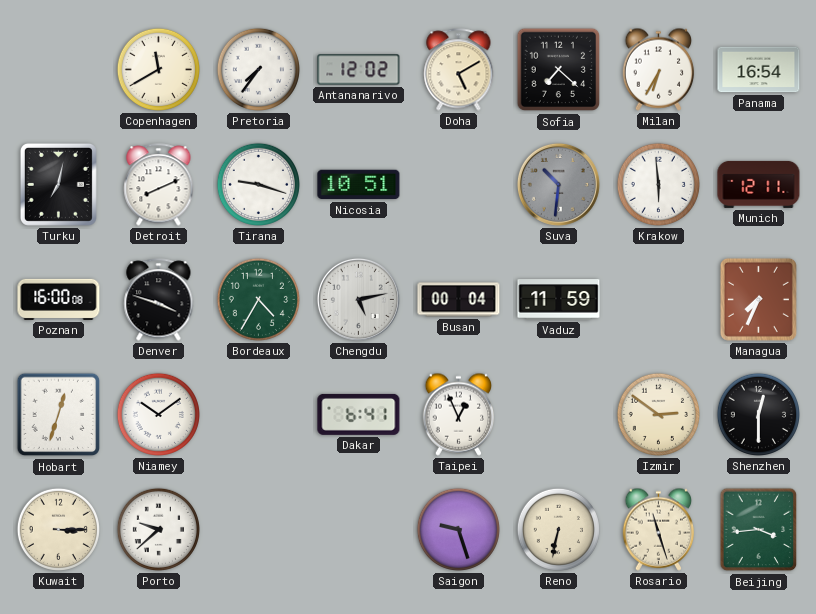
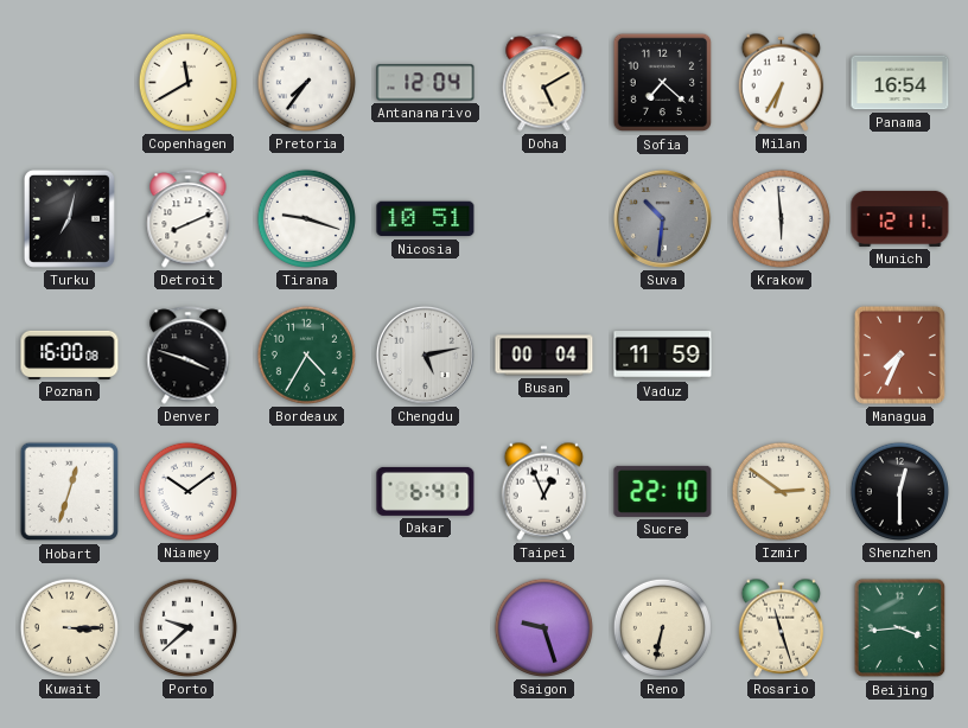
Antananarivo: 12:02 -> 12:04
Sucre: none -> 22:10
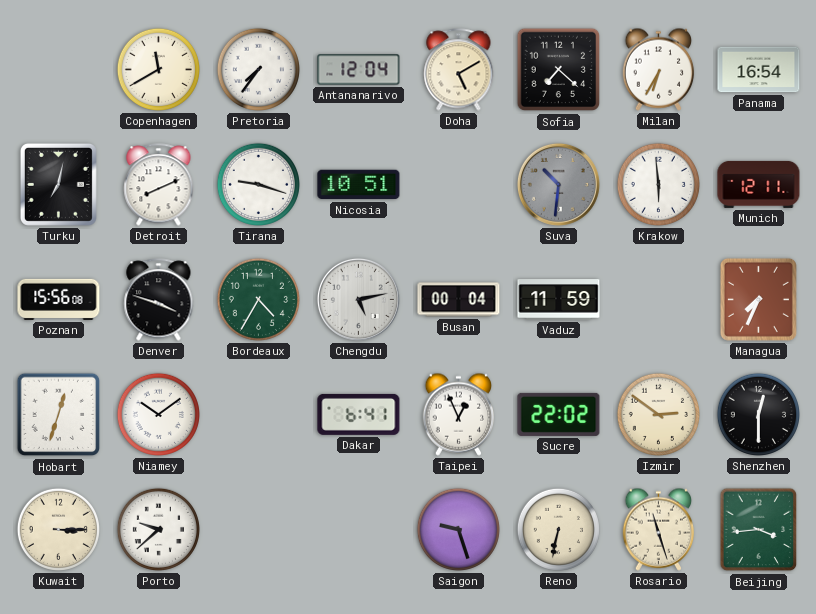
Poznan: 16:00 -> 15:56
Sucre: 22:10 -> 22:02
